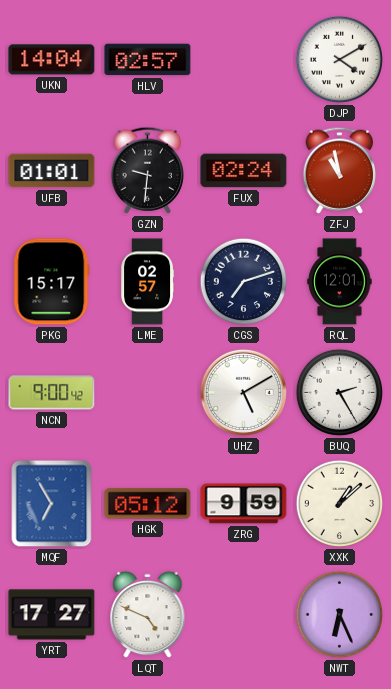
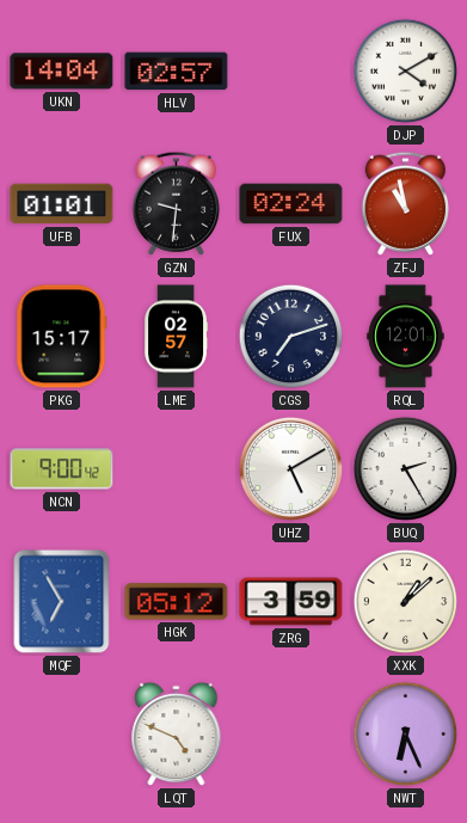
ZRG: 9:59 -> 3:59
YRT: 17:27 -> none
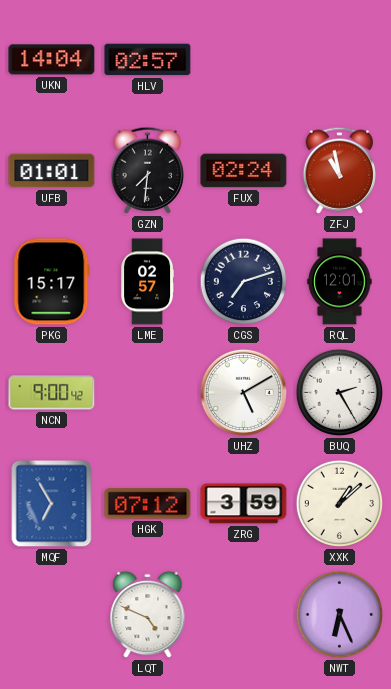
DJP: 4:10 -> none
GZN: 9:31 -> 7:31
HGK: 05:12 -> 07:12
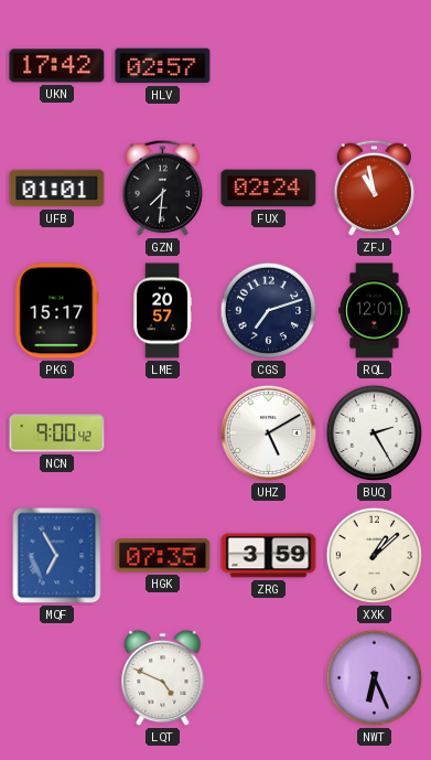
UKN: 14:04 -> 17:42
LME: 02:57 -> 20:57
HGK: 07:12 -> 07:35
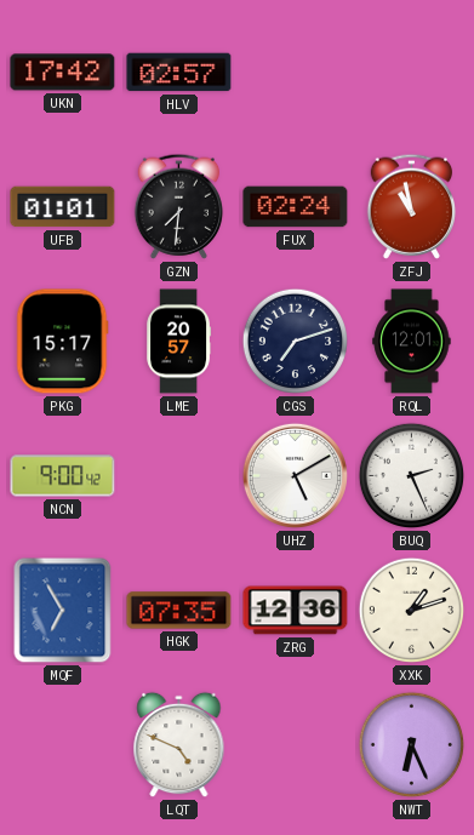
BUQ: 2:25 -> 2:26
ZRG: 3:59 -> 12:36
XXK: 1:08 -> 1:12
